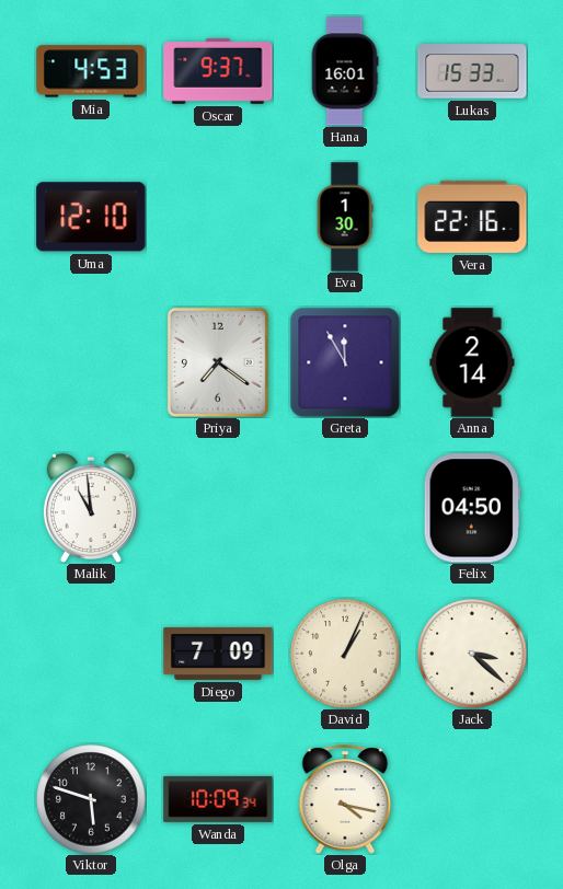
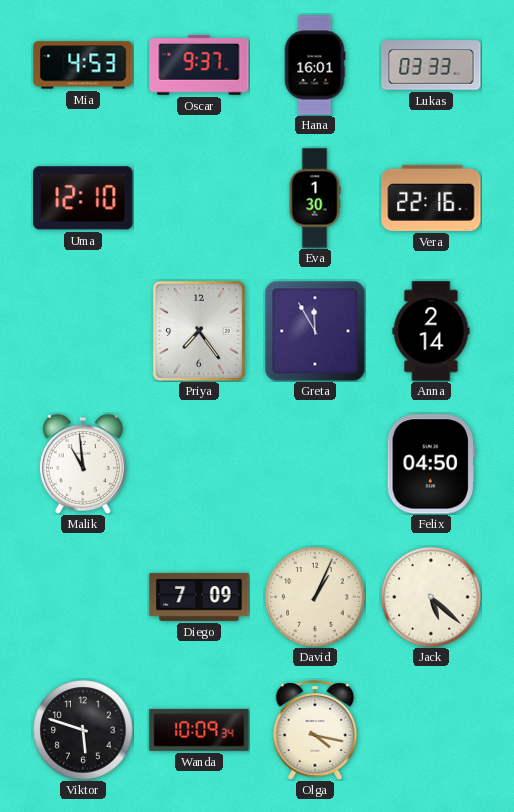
Lukas: 15:33 -> 03:33
Priya: 7:21 -> 7:24
Jack: 3:22 -> 5:22
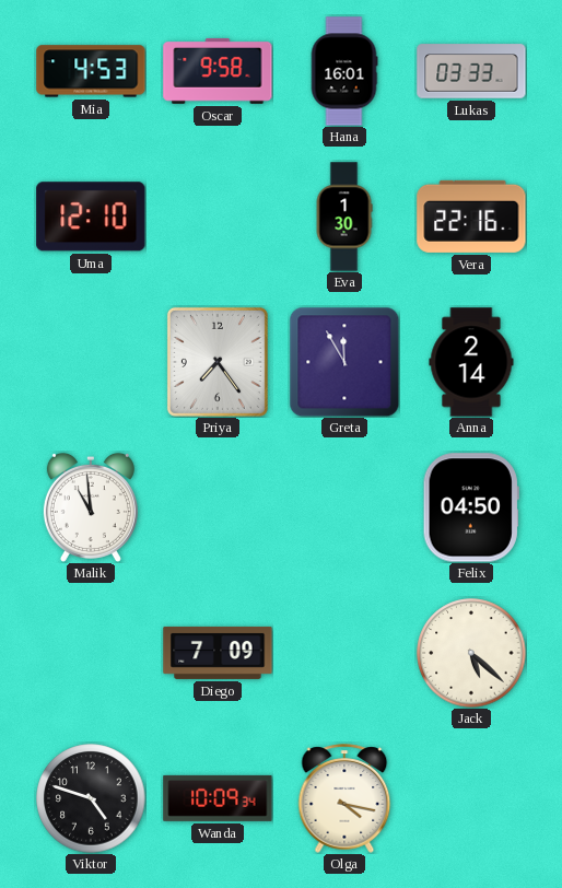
Oscar: 9:37 -> 9:58
David: 1:04 -> none
Viktor: 5:48 -> 4:48
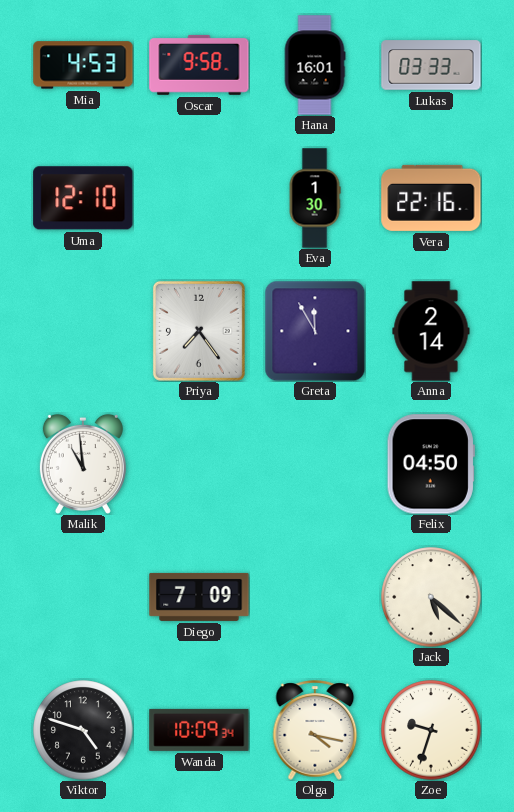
Zoe: none -> 9:33
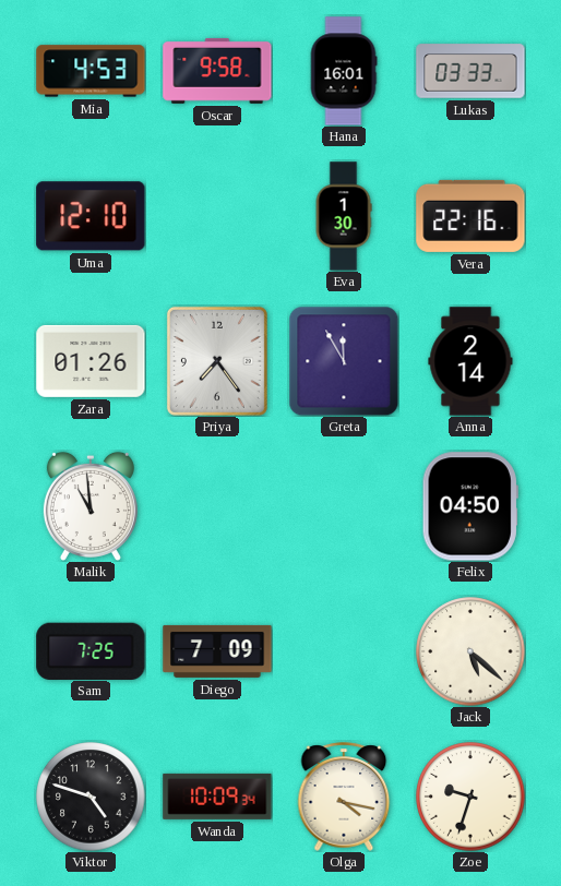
Zara: none -> 01:26
Sam: none -> 7:25
